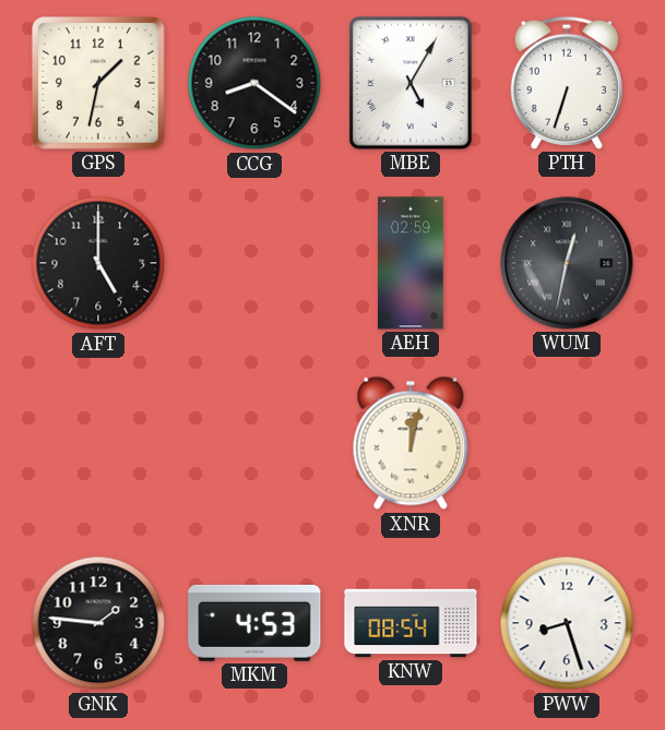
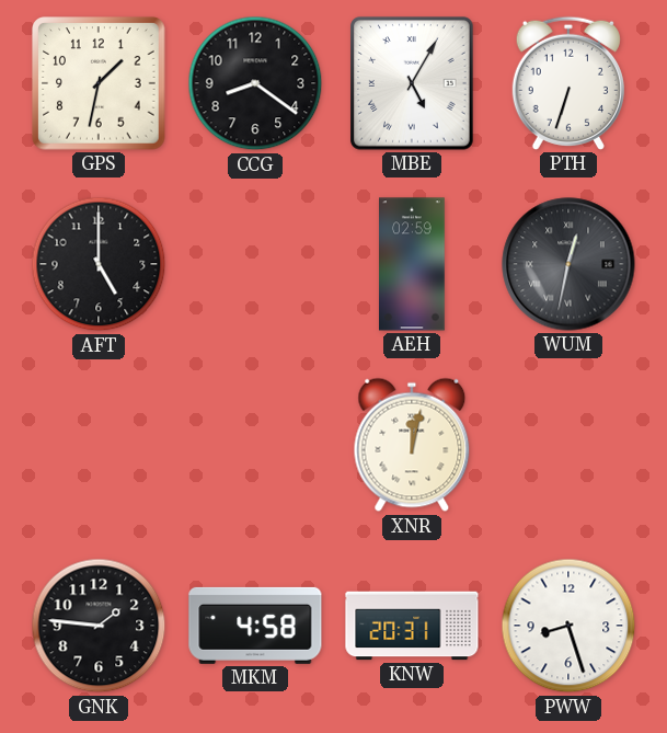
MKM: 4:53 -> 4:58
KNW: 08:54 -> 20:31
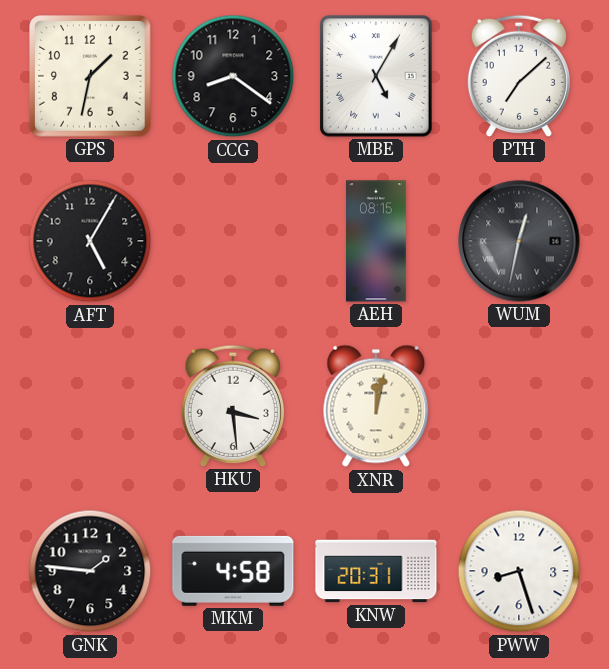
PTH: 6:33 -> 7:08
AFT: 5:00 -> 5:05
AEH: 02:59 -> 08:15
HKU: none -> 3:29
